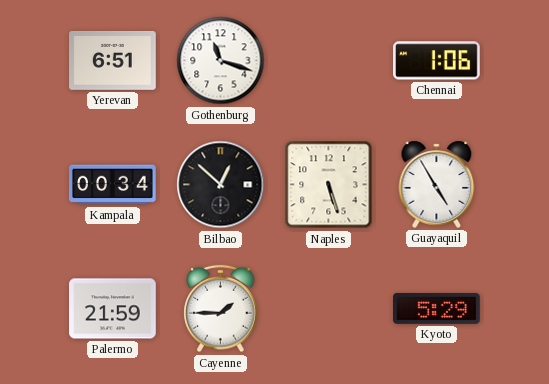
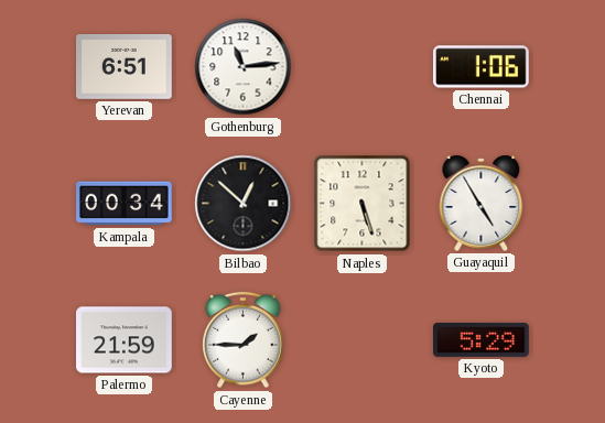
Gothenburg: 11:18 -> 11:14
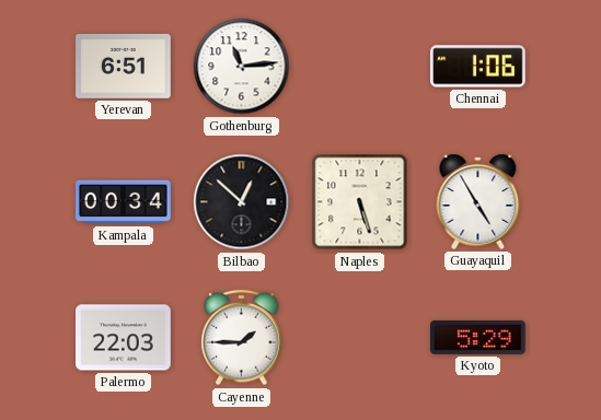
Palermo: 21:59 -> 22:03
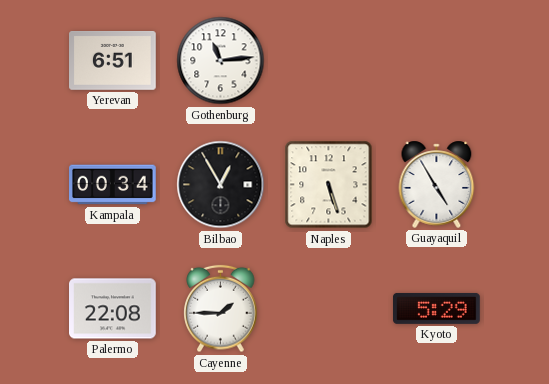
Chennai: 1:06 -> none
Bilbao: 12:52 -> 12:55
Palermo: 22:03 -> 22:08
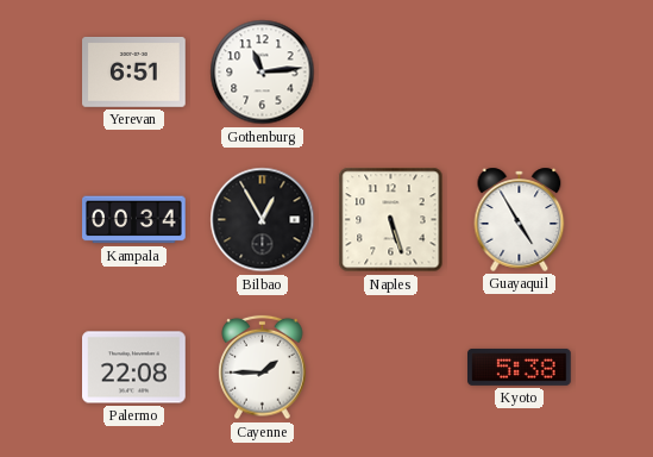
Kyoto: 5:29 -> 5:38
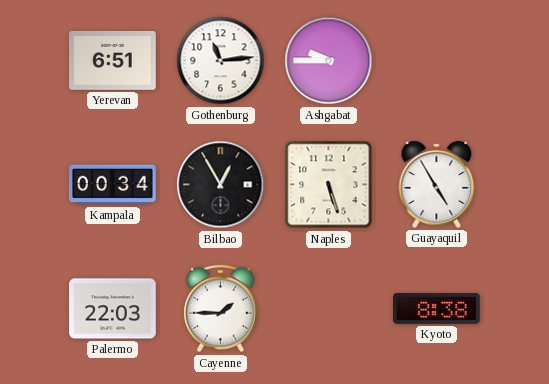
Ashgabat: none -> 9:45
Palermo: 22:08 -> 22:03
Kyoto: 5:38 -> 8:38
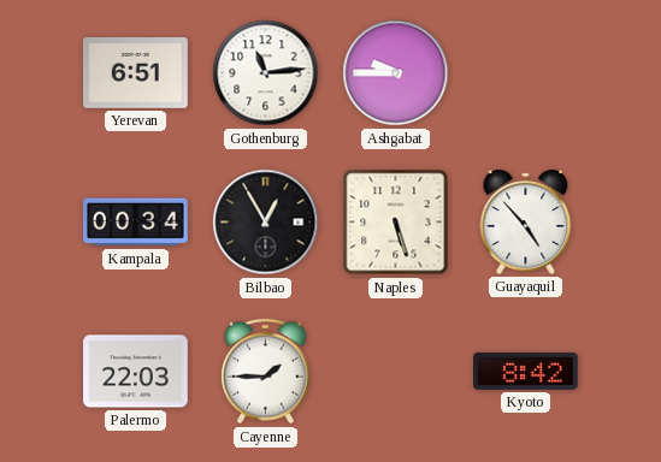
Guayaquil: 4:55 -> 4:53
Kyoto: 8:38 -> 8:42
